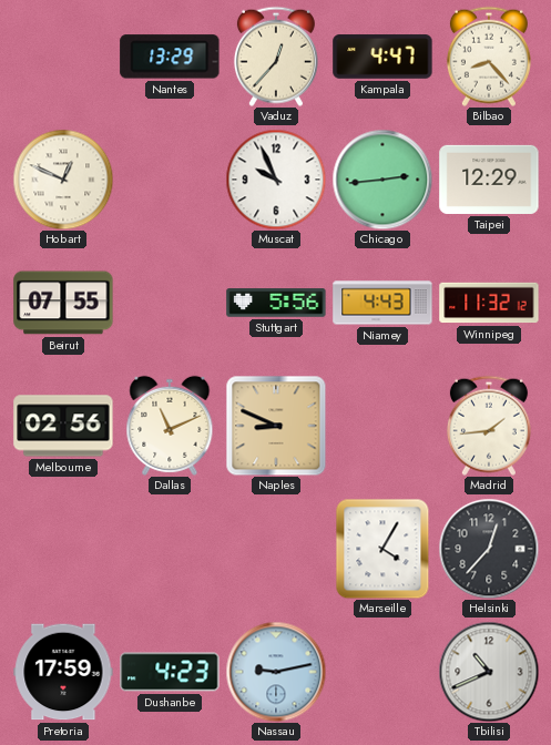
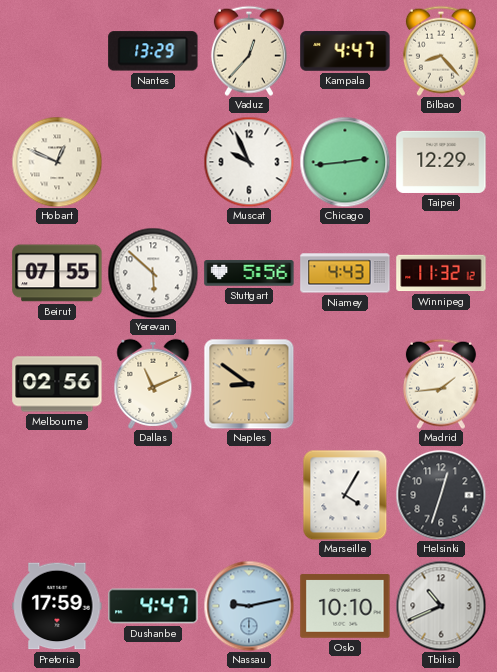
Yerevan: none -> 5:52
Naples: 8:49 -> 8:51
Helsinki: 12:37 -> 12:33
Dushanbe: 4:23 -> 4:47
Oslo: none -> 10:10
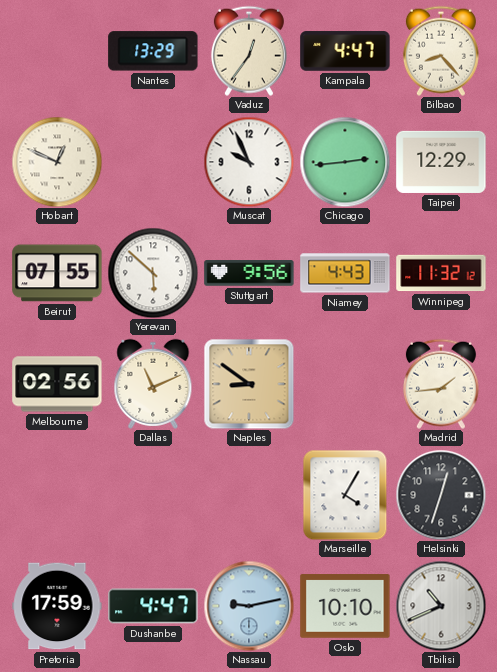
Vaduz: 12:37 -> 12:36
Stuttgart: 5:56 -> 9:56
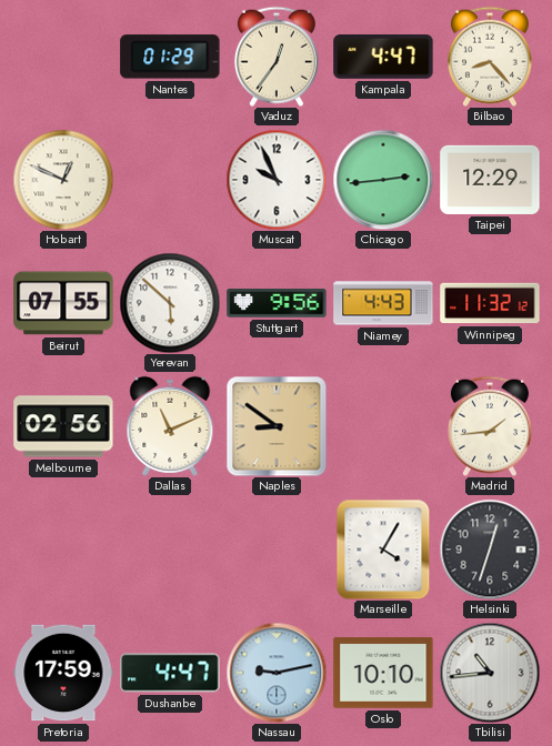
Nantes: 13:29 -> 01:29
Tbilisi: 10:41 -> 10:44
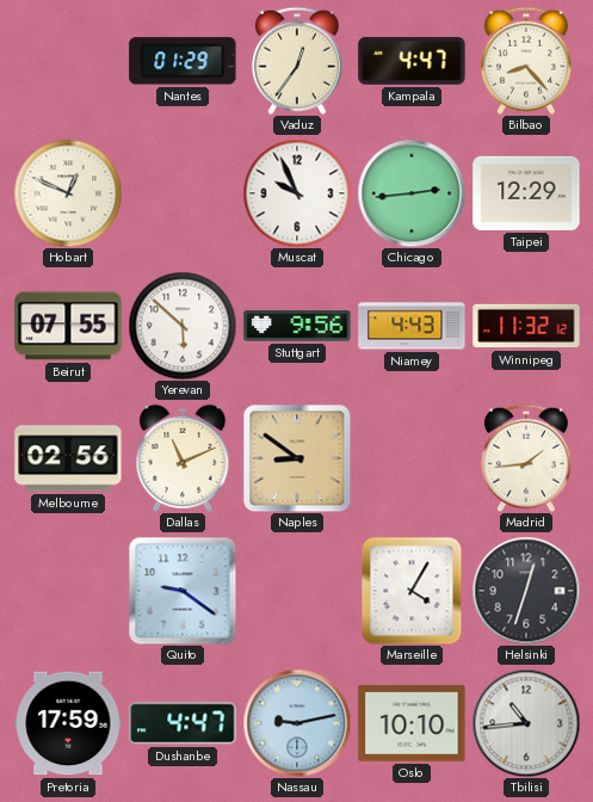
Quito: none -> 9:21
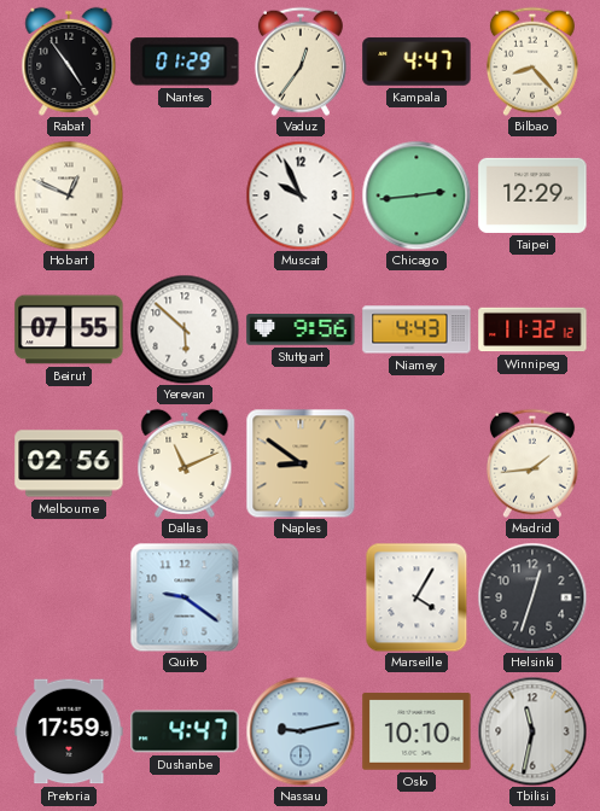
Rabat: none -> 4:54
Tbilisi: 10:44 -> 11:32
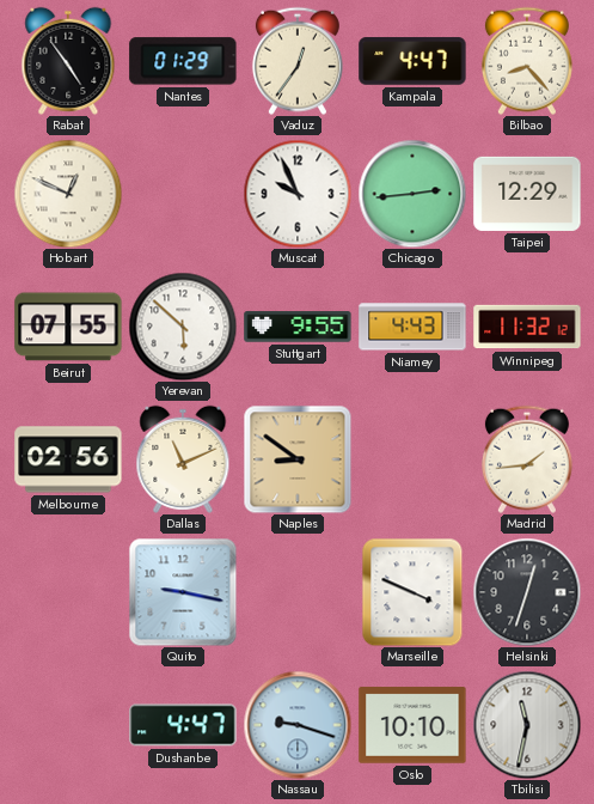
Stuttgart: 9:56 -> 9:55
Quito: 9:21 -> 9:17
Marseille: 4:05 -> 3:49
Pretoria: 17:59 -> none
Nassau: 9:13 -> 9:18
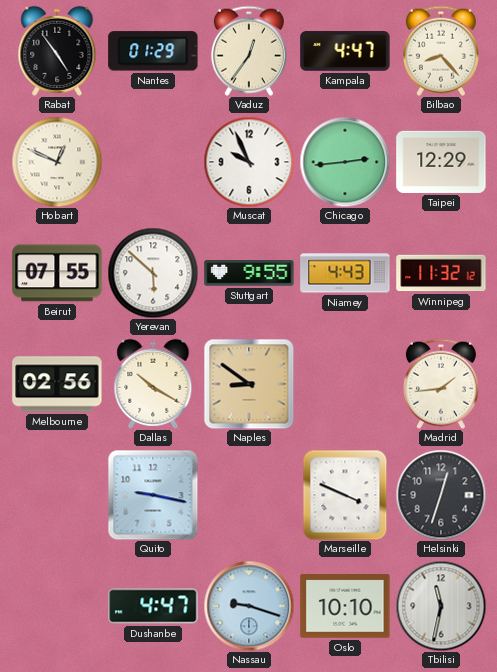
Dallas: 11:11 -> 10:20
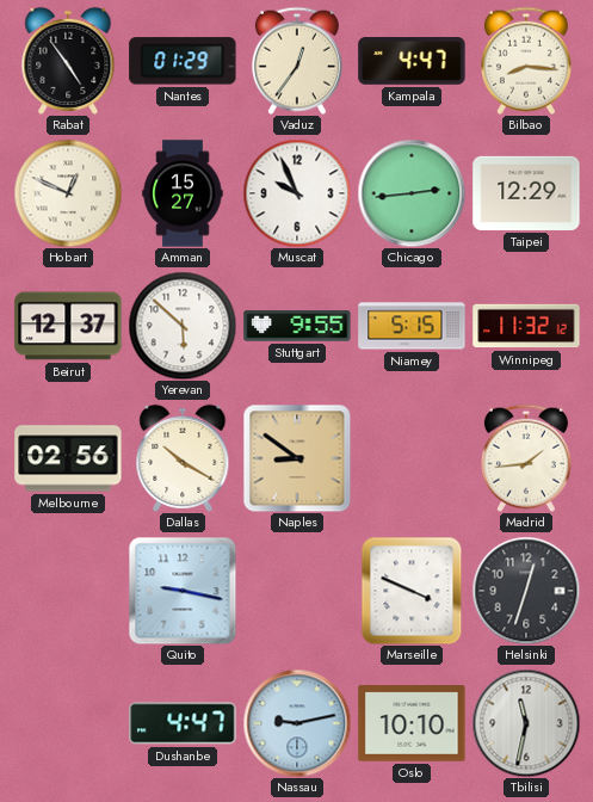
Bilbao: 8:23 -> 8:16
Amman: none -> 15:27
Beirut: 07:55 -> 12:37
Niamey: 4:43 -> 5:15
Nassau: 9:18 -> 9:13
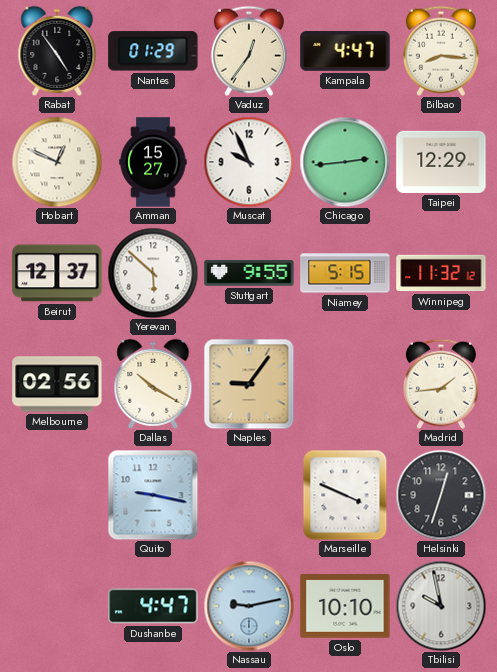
Naples: 8:51 -> 9:06
Tbilisi: 11:32 -> 9:58
